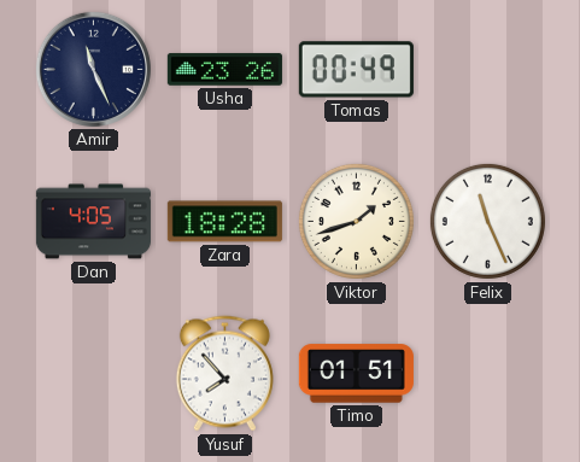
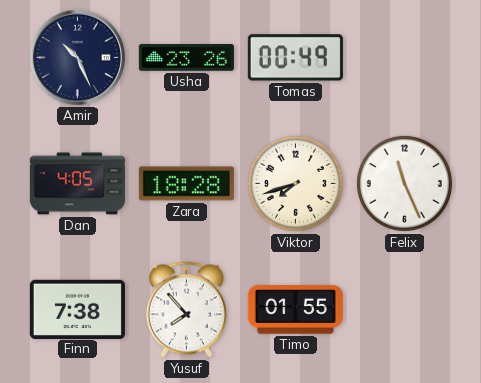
Amir: 11:26 -> 10:26
Viktor: 1:42 -> 7:42
Finn: none -> 7:38
Timo: 01:51 -> 01:55
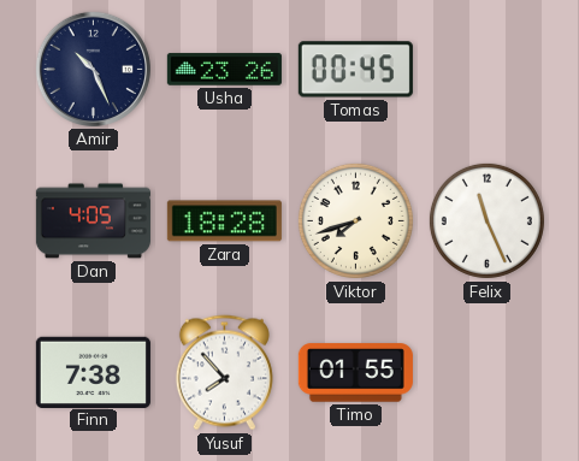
Tomas: 00:49 -> 00:45
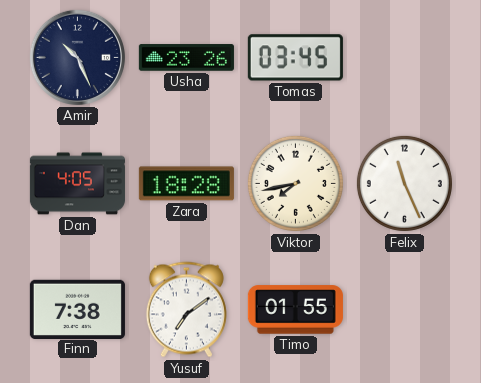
Tomas: 00:45 -> 03:45
Viktor: 7:42 -> 7:43
Yusuf: 7:53 -> 7:09
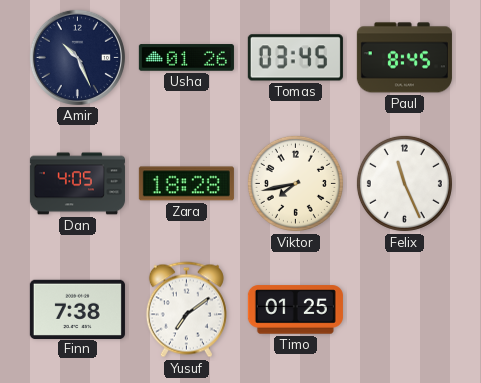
Usha: 23:26 -> 01:26
Paul: none -> 8:45
Timo: 01:55 -> 01:25
